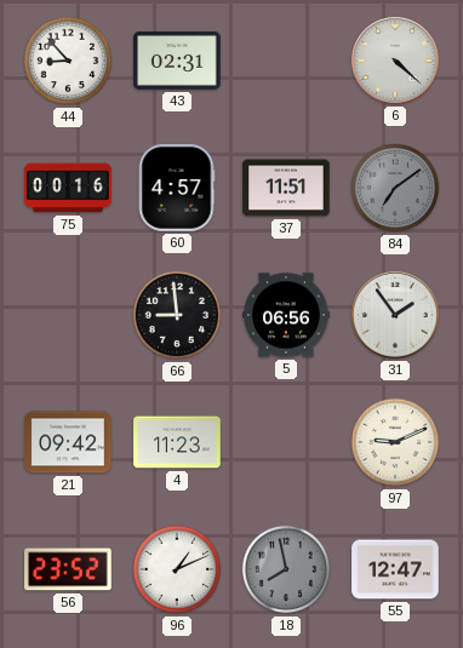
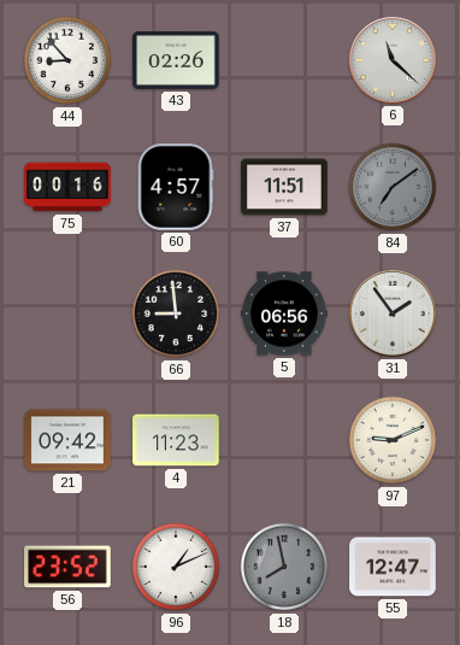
43: 02:31 -> 02:26
6: 4:22 -> 11:22
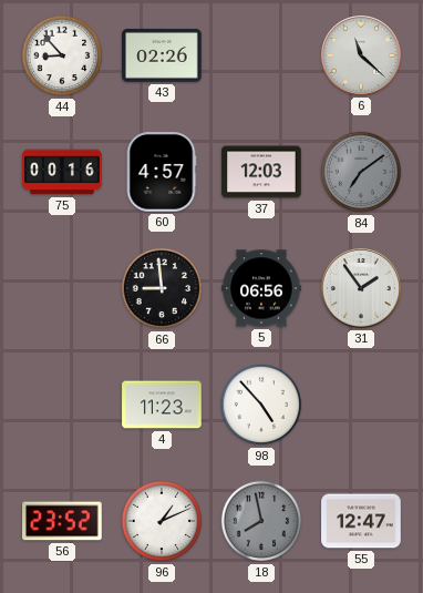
37: 11:51 -> 12:03
21: 09:42 -> none
98: none -> 4:53
97: 9:11 -> none
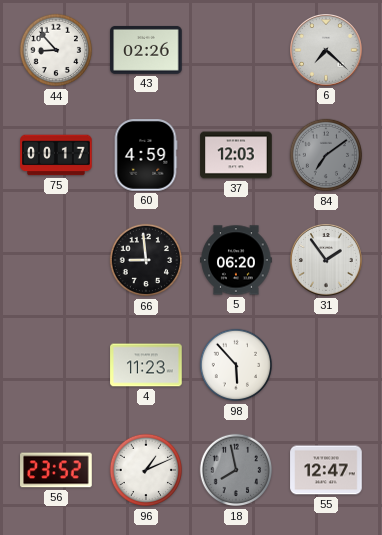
6: 11:22 -> 7:22
75: 00:16 -> 00:17
60: 4:57 -> 4:59
5: 06:56 -> 06:20
98: 4:53 -> 5:53
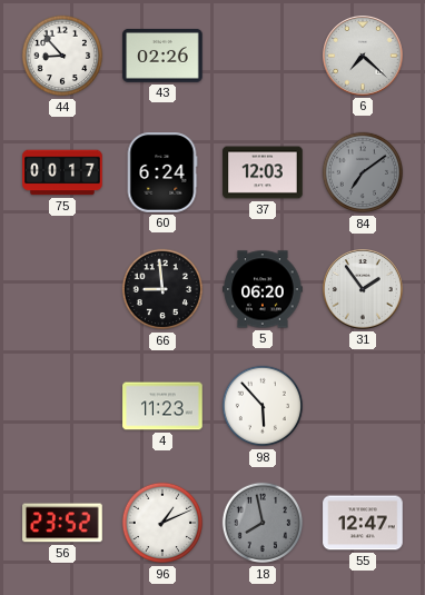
60: 4:59 -> 6:24
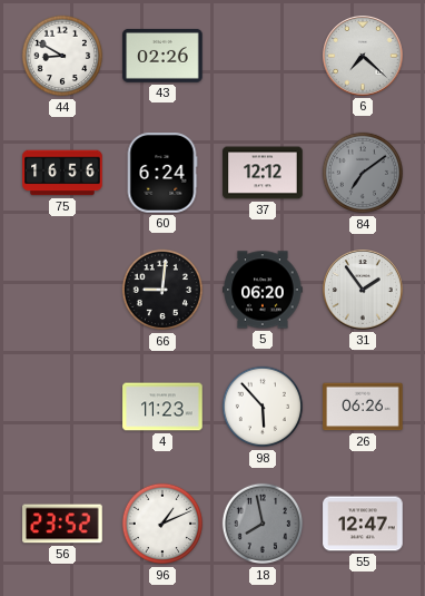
44: 8:53 -> 8:50
75: 00:17 -> 16:56
37: 12:03 -> 12:12
66: 8:59 -> 9:01
26: none -> 06:26
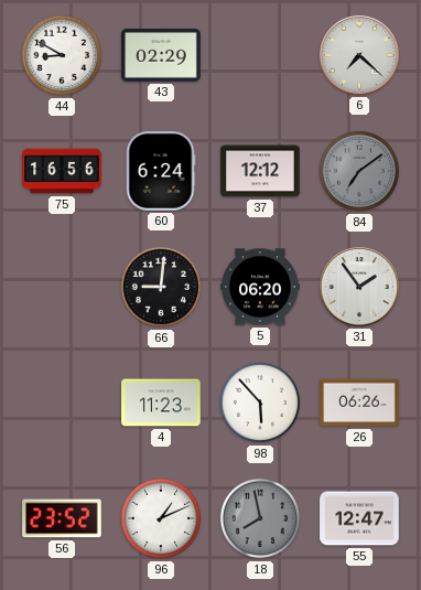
43: 02:26 -> 02:29
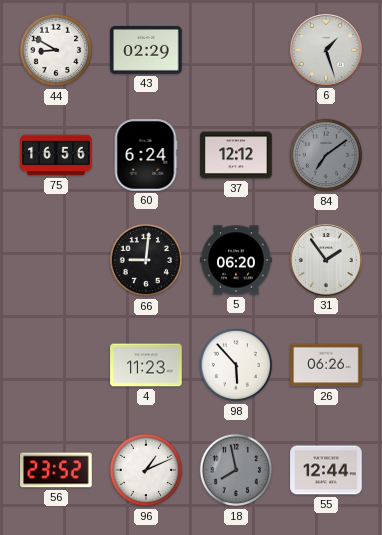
6: 7:22 -> 1:27
55: 12:47 -> 12:44
